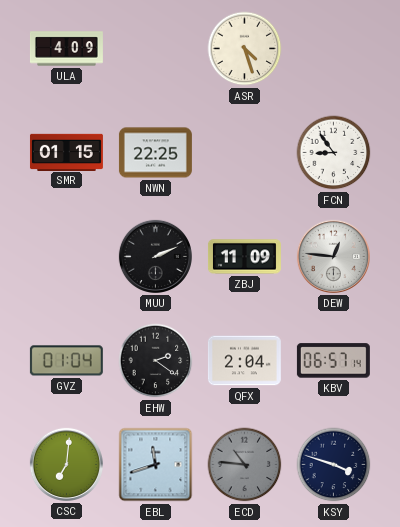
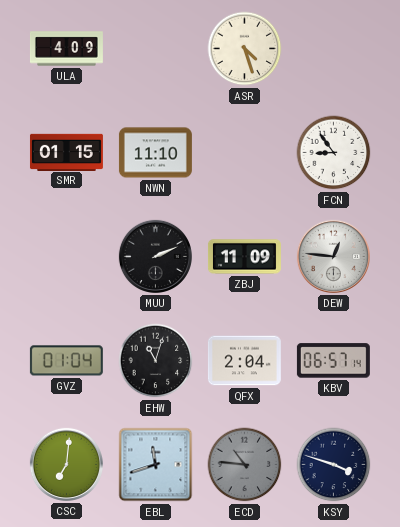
NWN: 22:25 -> 11:10
EHW: 2:21 -> 11:03
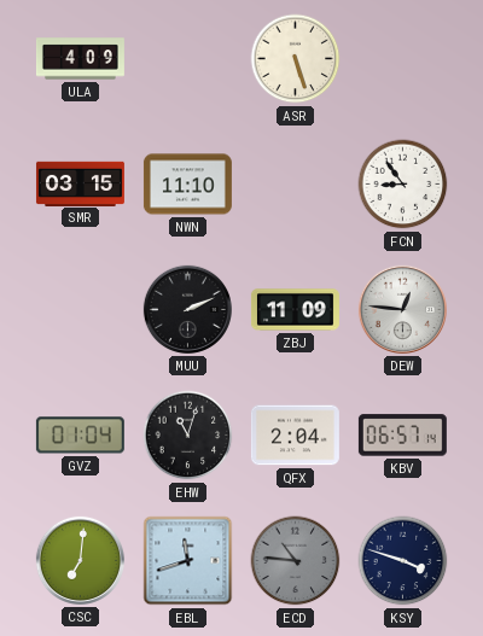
ASR: 4:27 -> 5:27
SMR: 01:15 -> 03:15
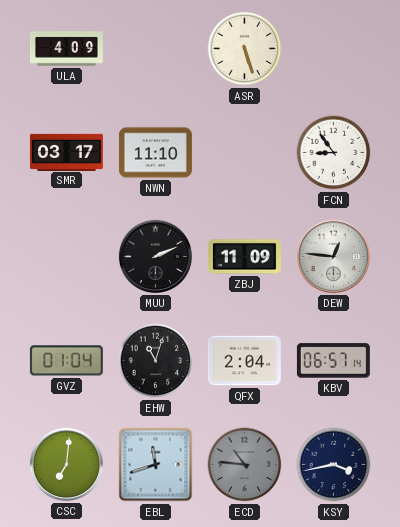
SMR: 03:15 -> 03:17
KSY: 3:48 -> 3:43
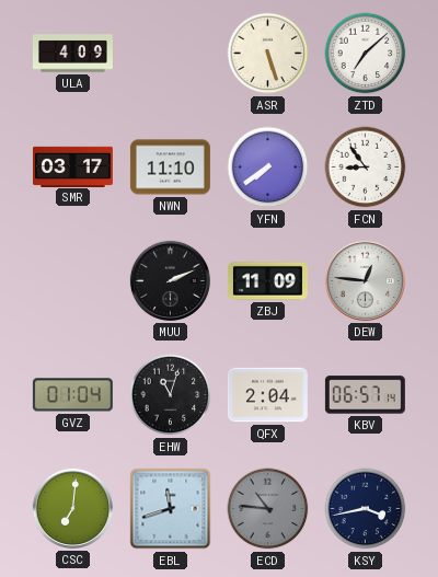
ZTD: none -> 7:08
YFN: none -> 7:39
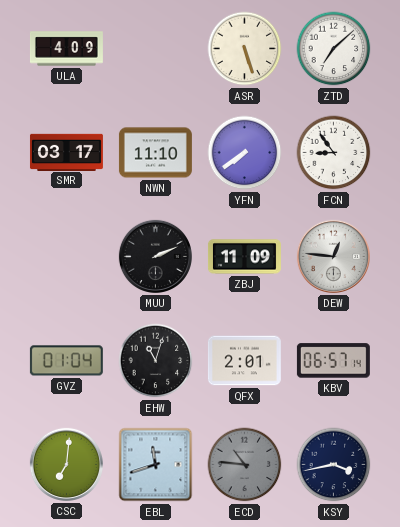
QFX: 2:04 -> 2:01
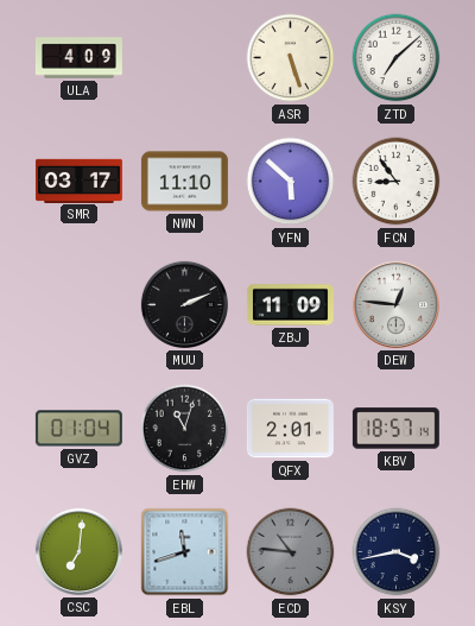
YFN: 7:39 -> 5:52
KBV: 06:57 -> 18:57
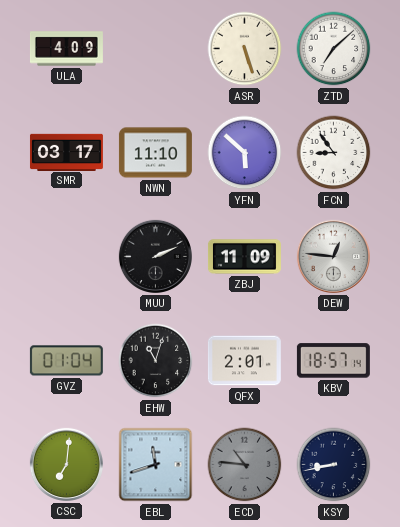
KSY: 3:43 -> 8:43
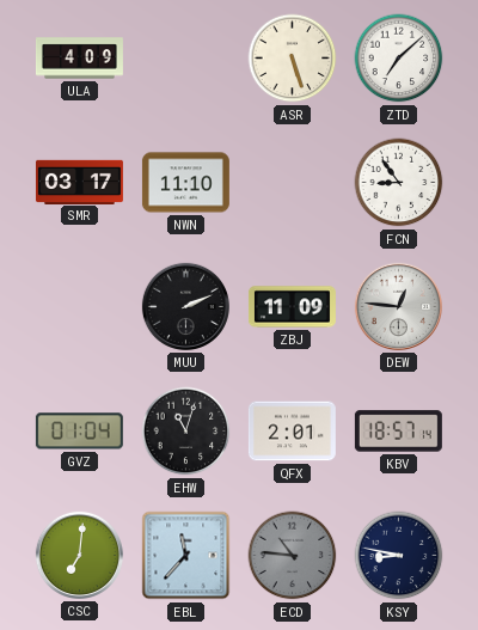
YFN: 5:52 -> none
EBL: 11:42 -> 11:37
KSY: 8:43 -> 8:47
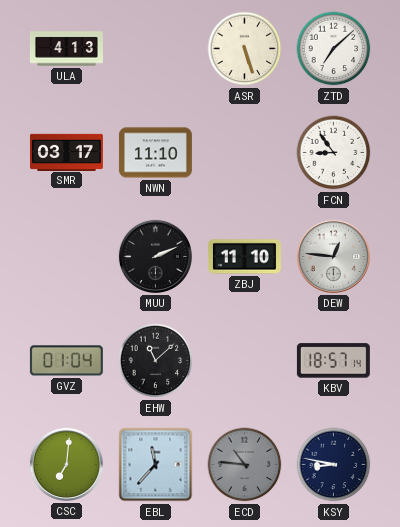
ULA: 4:09 -> 4:13
ZBJ: 11:09 -> 11:10
EHW: 11:03 -> 11:08
QFX: 2:01 -> none
